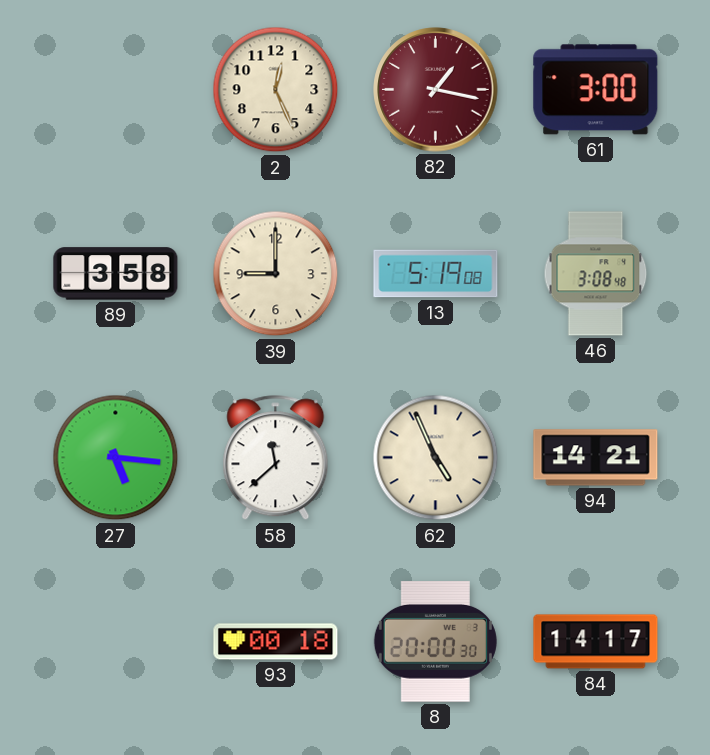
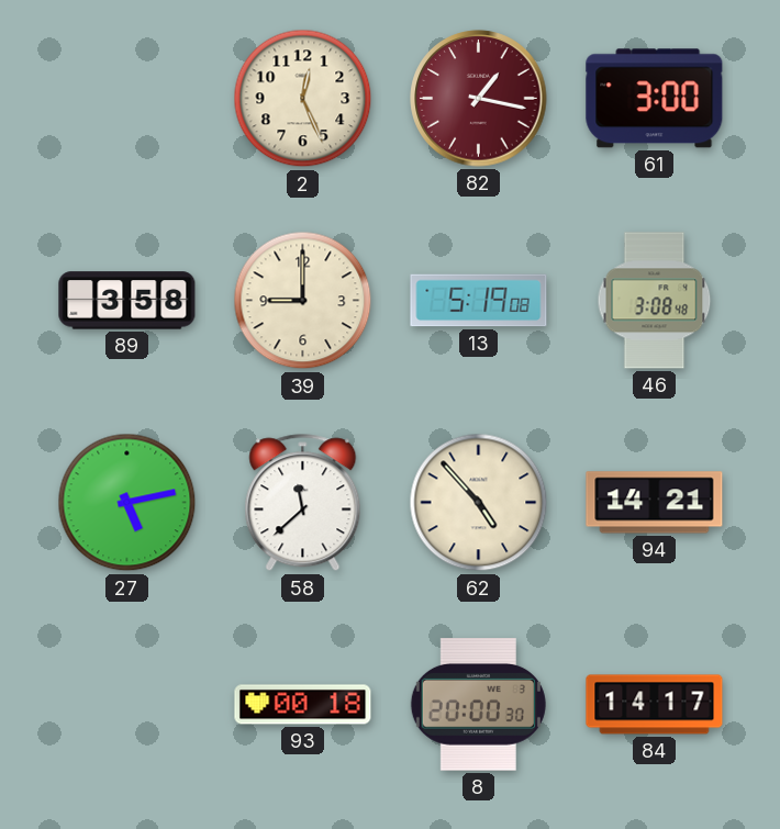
27: 5:16 -> 5:13
62: 4:56 -> 4:53
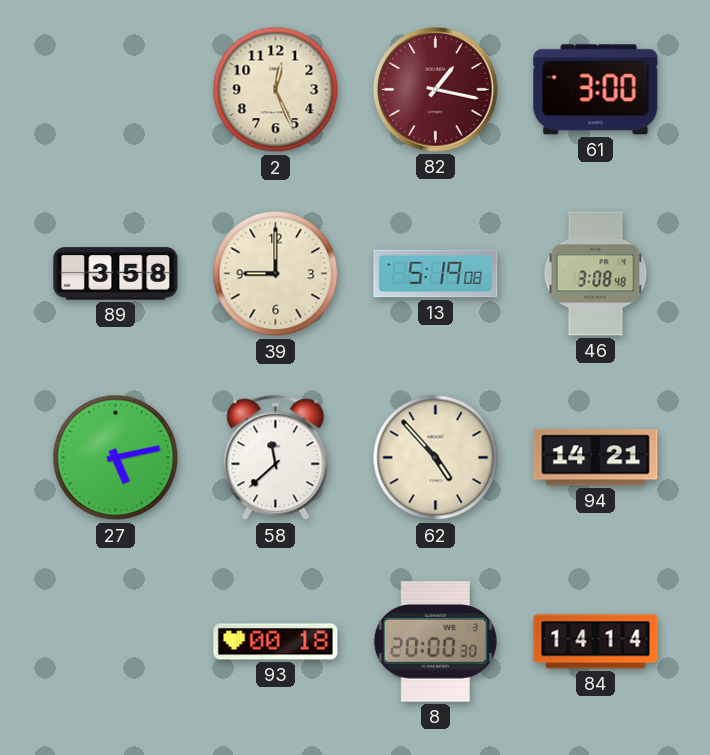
84: 14:17 -> 14:14
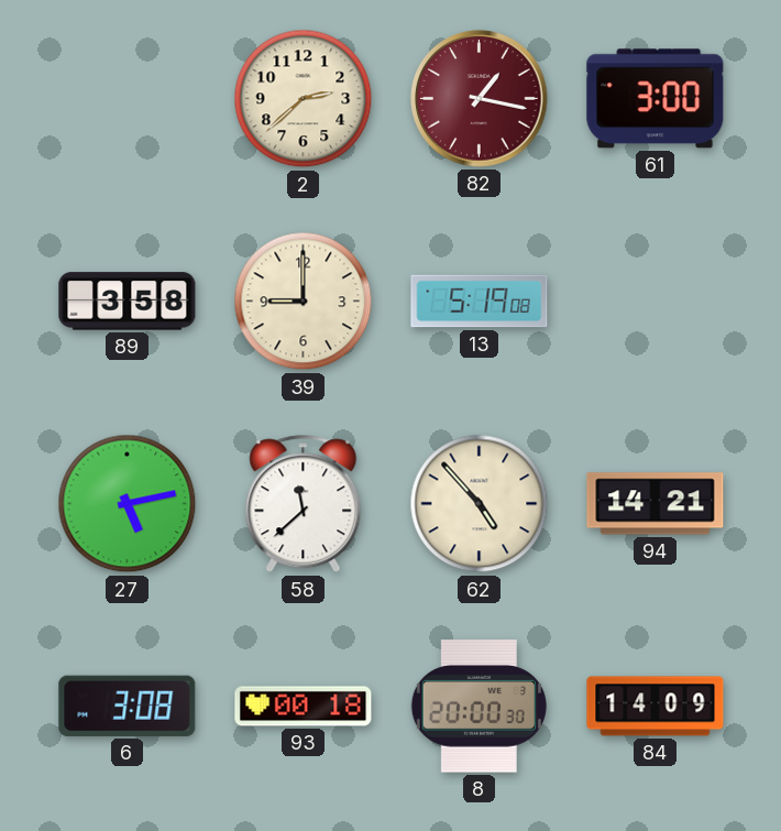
2: 12:26 -> 2:38
46: 3:08 -> none
6: none -> 3:08
84: 14:14 -> 14:09
